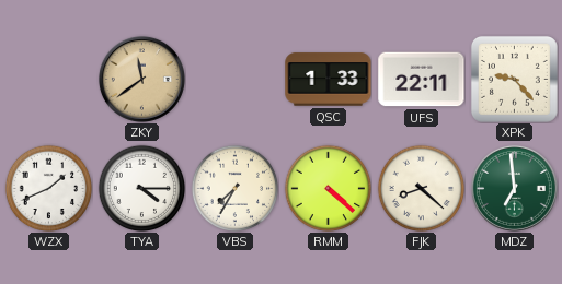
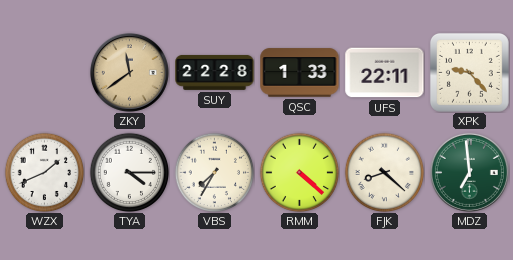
SUY: none -> 22:28
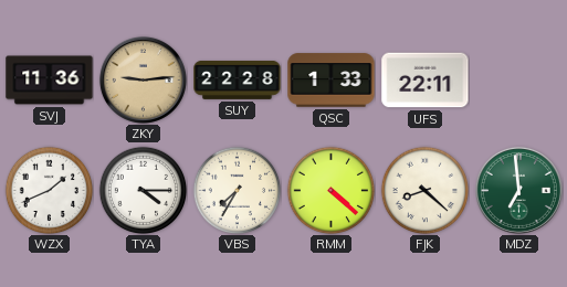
SVJ: none -> 11:36
ZKY: 11:39 -> 9:14
XPK: 9:23 -> none
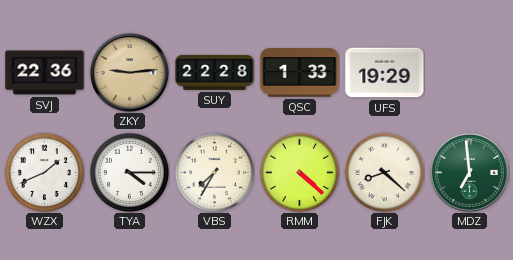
SVJ: 11:36 -> 22:36
UFS: 22:11 -> 19:29
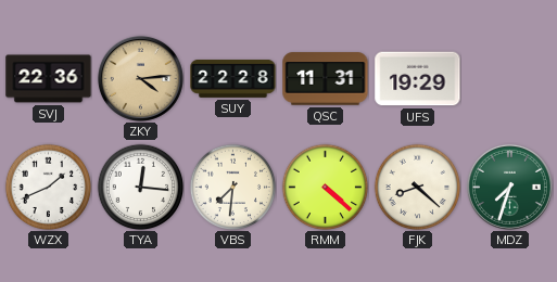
ZKY: 9:14 -> 4:14
QSC: 1:33 -> 11:31
TYA: 4:15 -> 12:16
VBS: 7:35 -> 7:31
MDZ: 6:59 -> 7:33
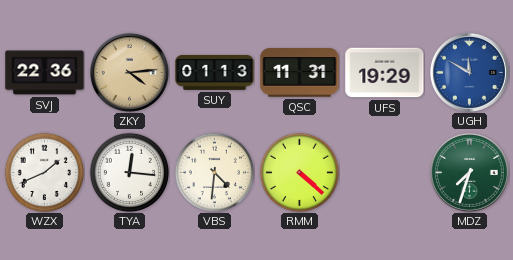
SUY: 22:28 -> 01:13
UGH: none -> 11:50
VBS: 7:31 -> 4:31
FJK: 8:22 -> none
